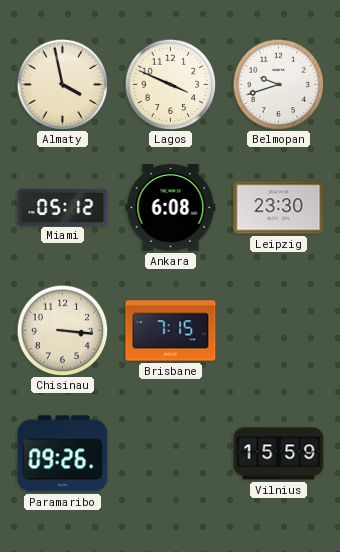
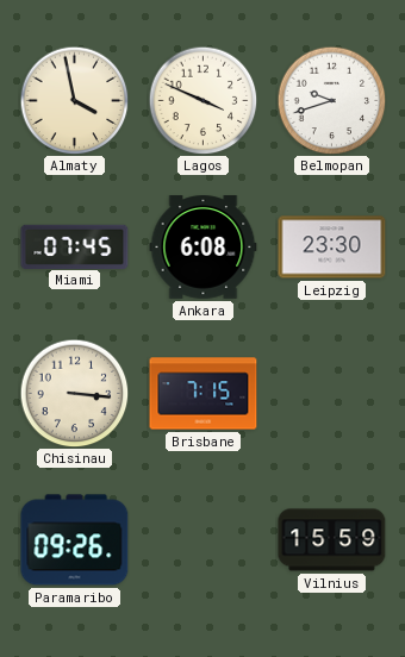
Miami: 05:12 -> 07:45
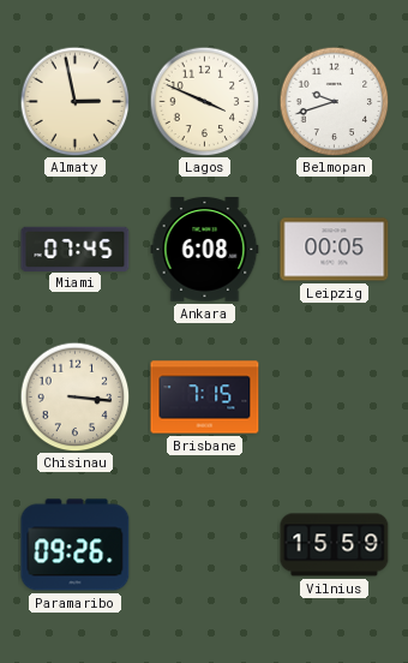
Almaty: 3:58 -> 2:58
Leipzig: 23:30 -> 00:05
